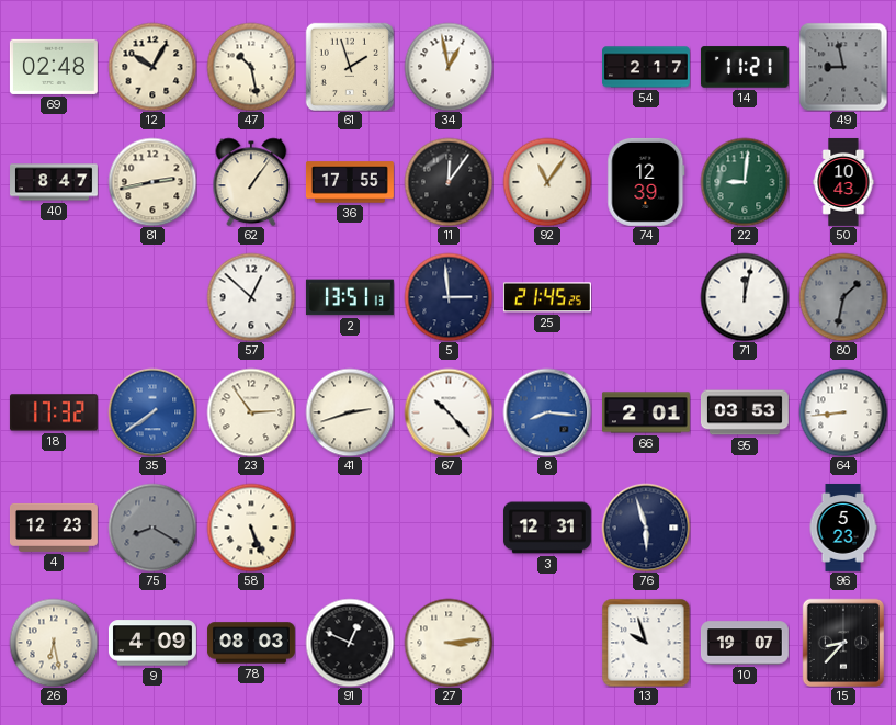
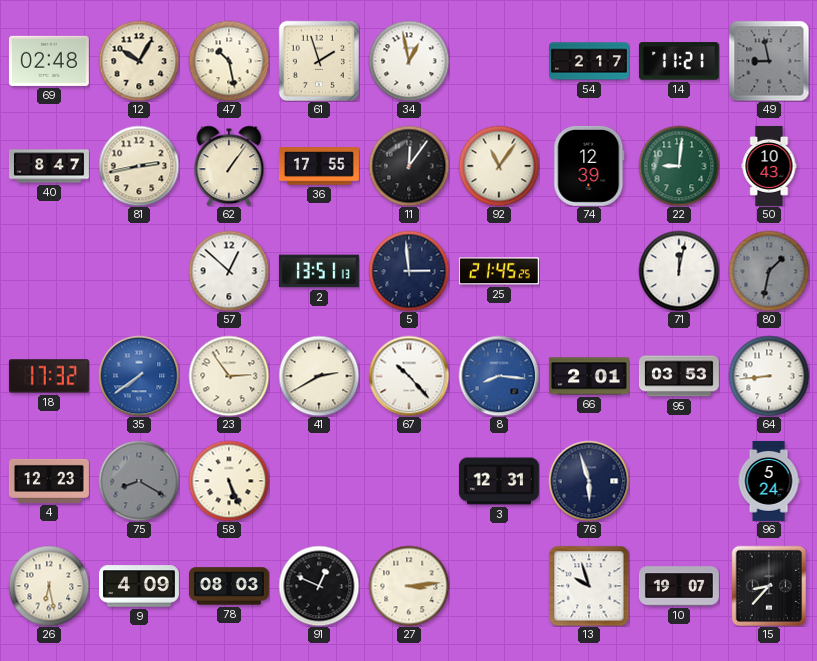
41: 2:42 -> 2:40
96: 5:23 -> 5:24
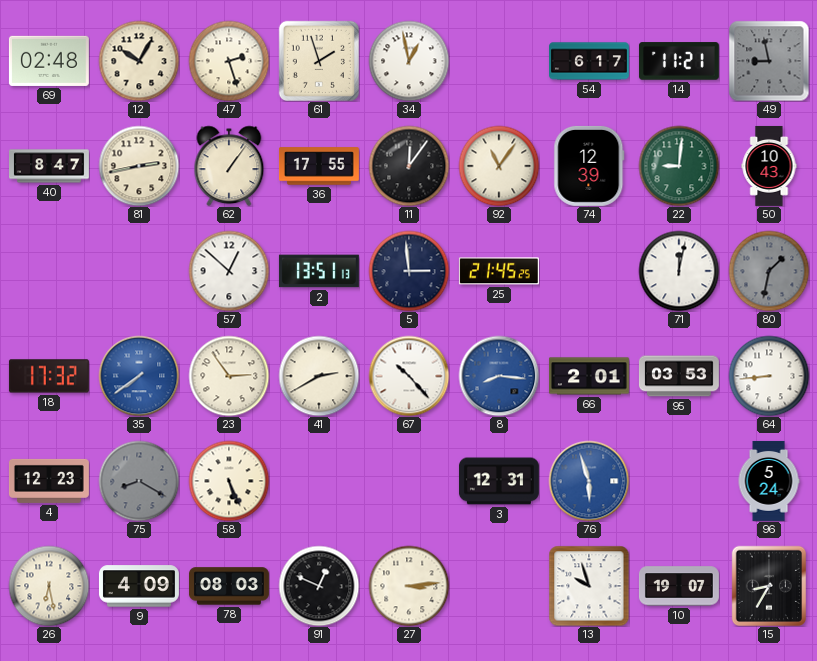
47: 10:28 -> 2:27
54: 2:17 -> 6:17
76 dial: navy -> blue
15: 8:37 -> 8:35
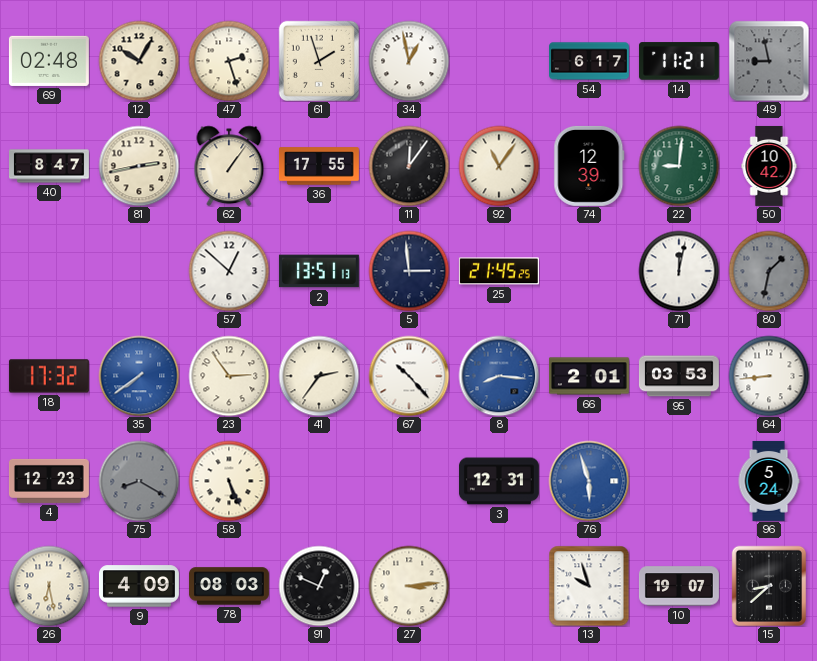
50: 10:43 -> 10:42
41: 2:40 -> 2:36
15: 8:35 -> 8:38
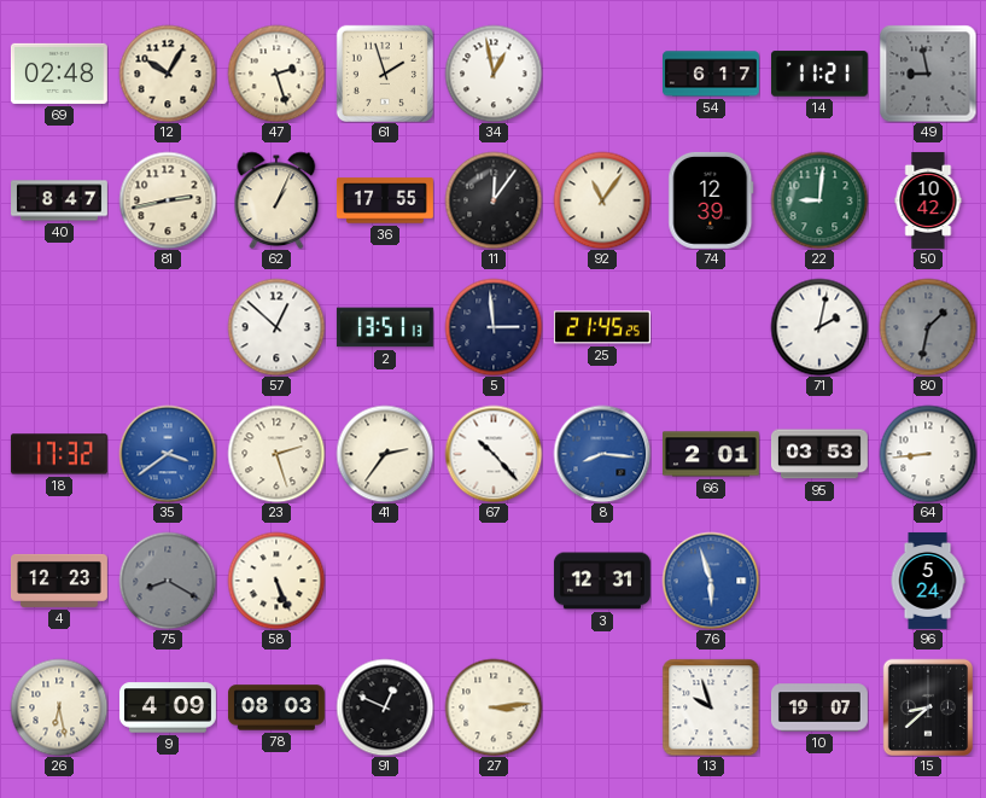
62: 1:06 -> 1:04
71: 12:02 -> 2:02
35: 7:39 -> 3:39
23: 2:54 -> 2:27
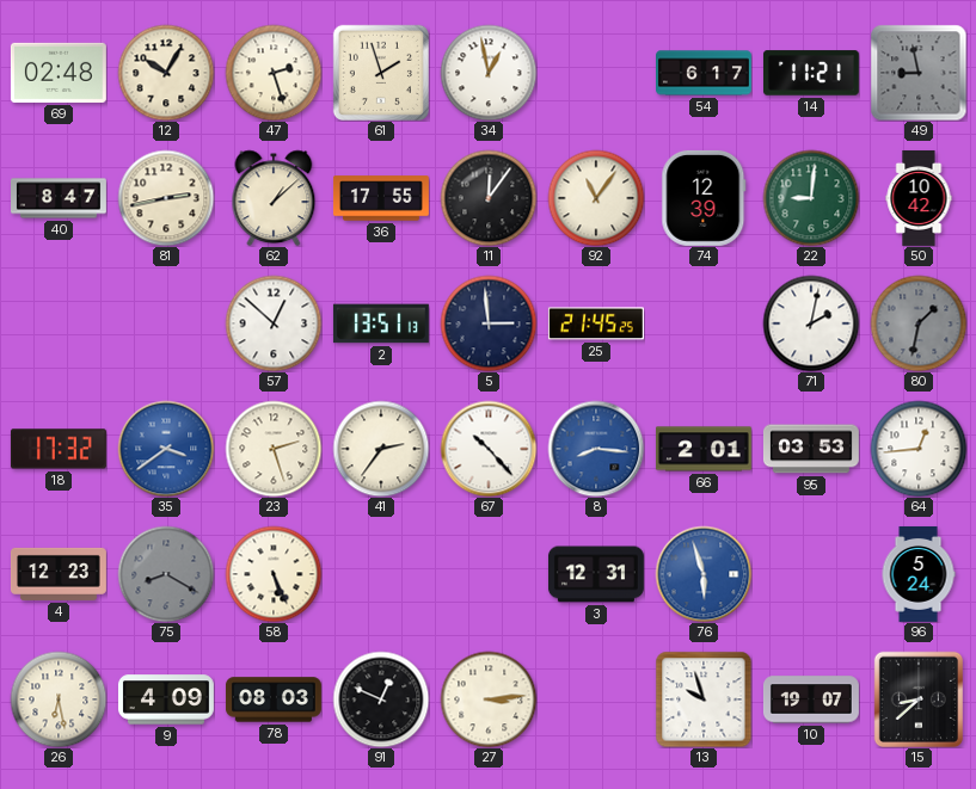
62: 1:04 -> 1:08
64: 8:44 -> 12:44
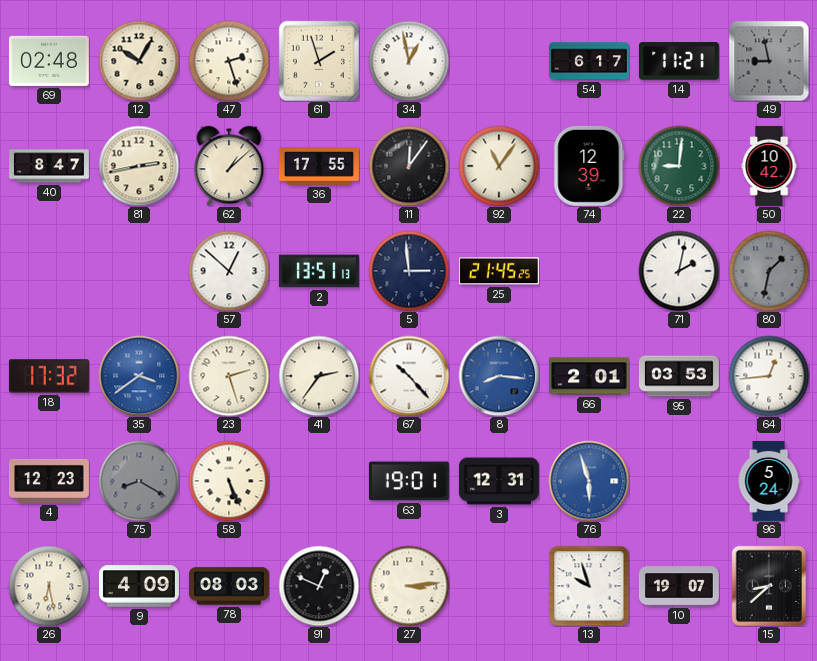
63: none -> 19:01
